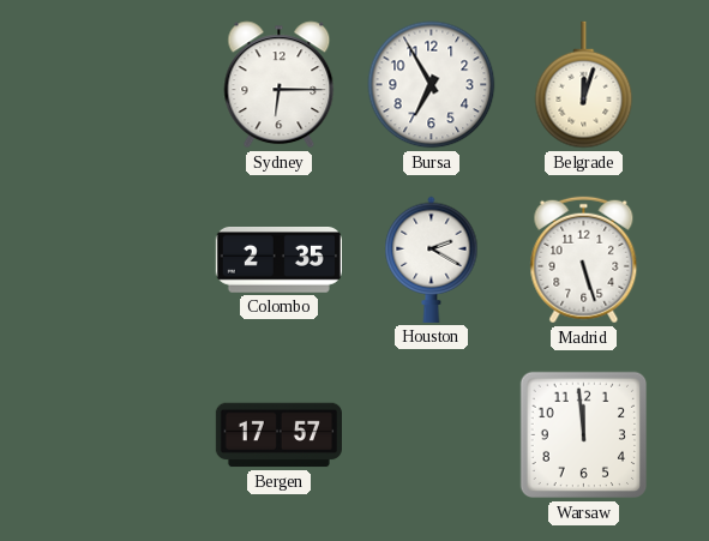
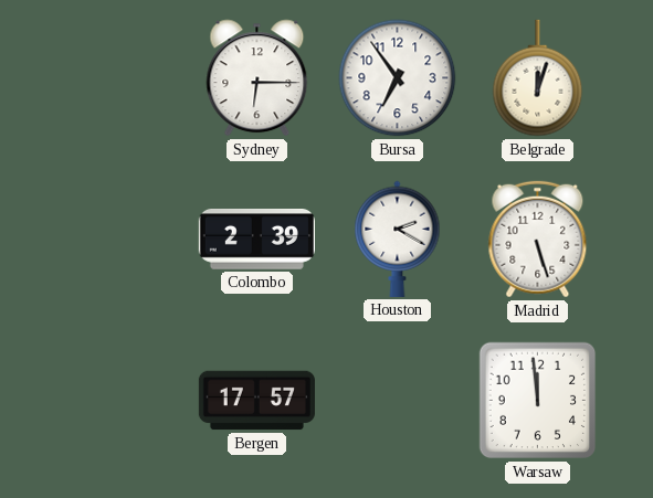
Bursa: 6:55 -> 6:54
Colombo: 2:35 -> 2:39
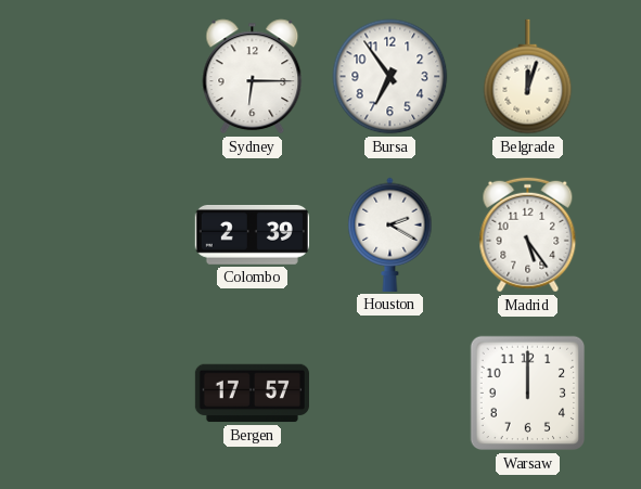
Madrid: 5:27 -> 5:24
Warsaw: 11:59 -> 12:00
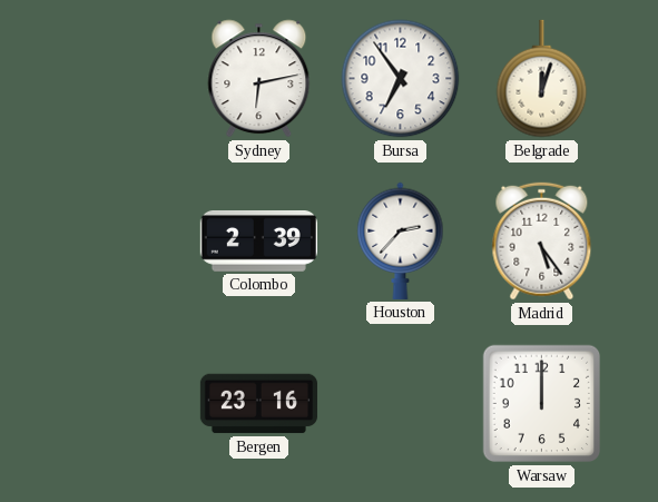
Sydney: 6:15 -> 6:13
Houston: 2:20 -> 2:37
Bergen: 17:57 -> 23:16
